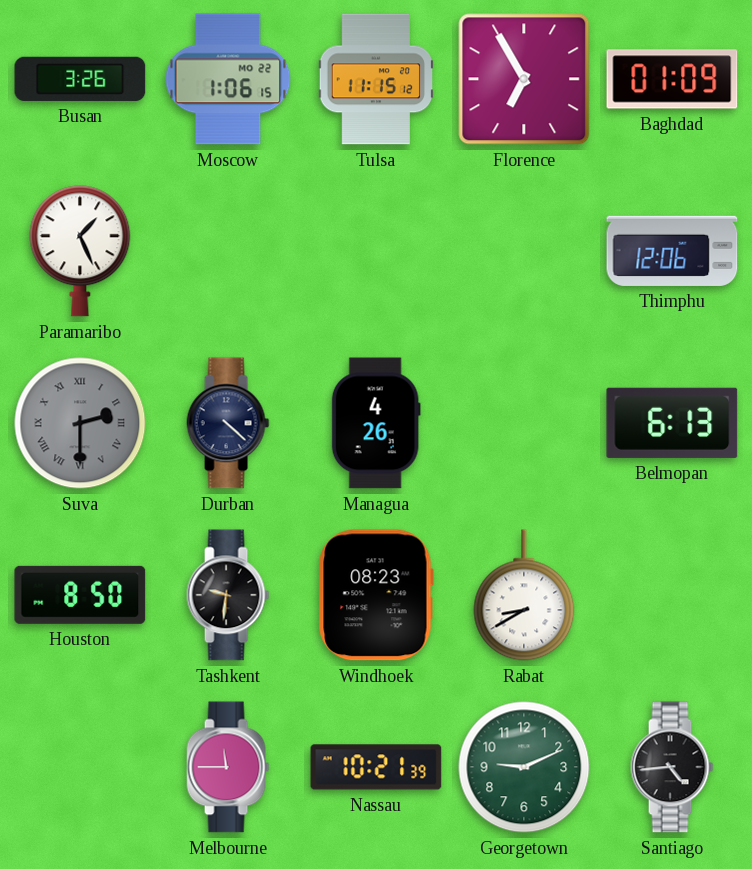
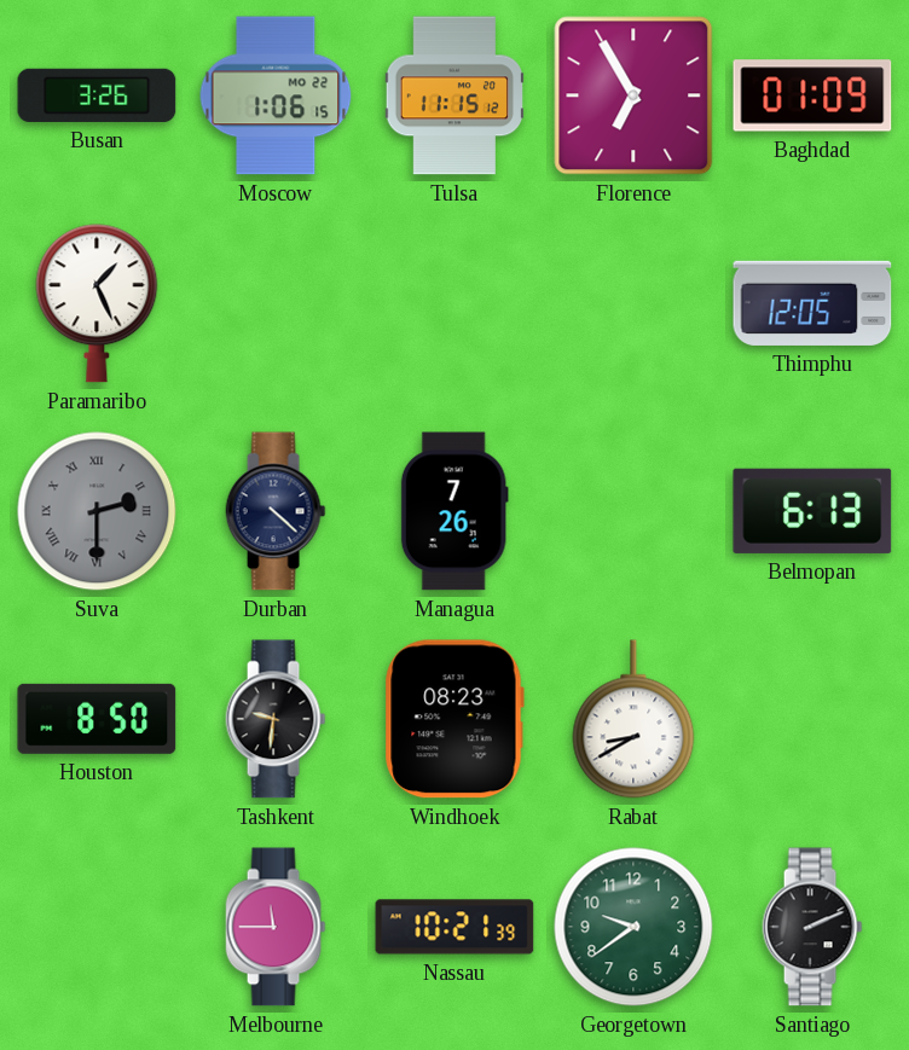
Thimphu: 12:06 -> 12:05
Managua: 4:26 -> 7:26
Georgetown: 9:11 -> 9:39
Santiago: 4:44 -> 2:11
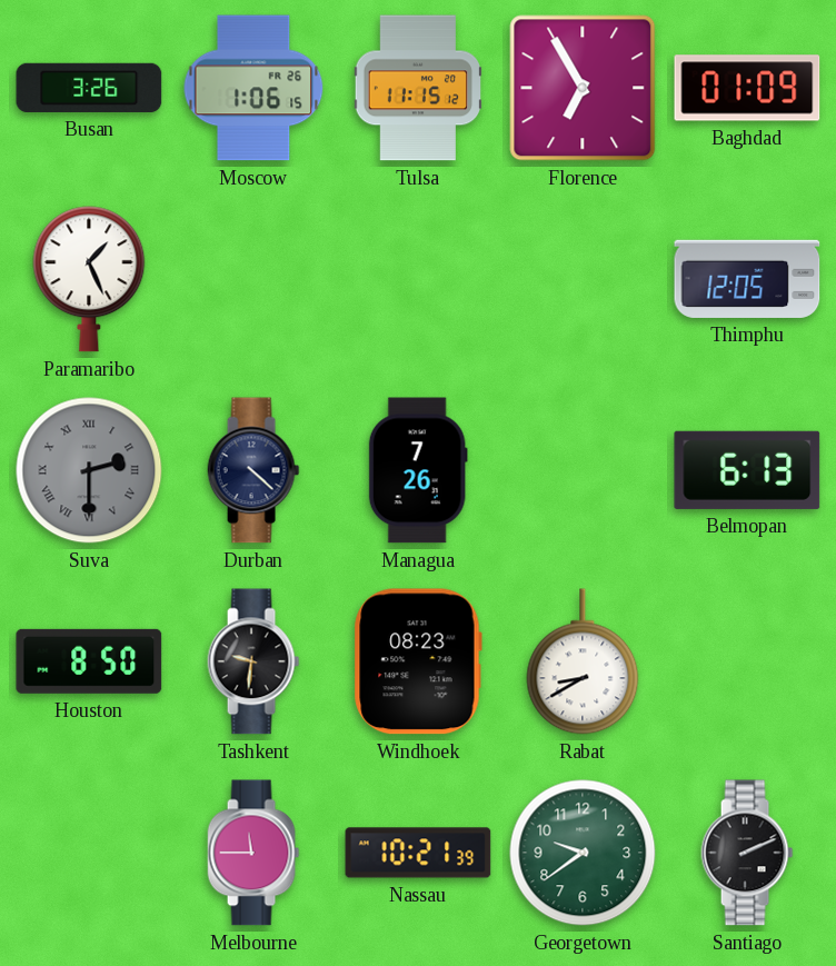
Moscow date: MO 22 -> FR 26
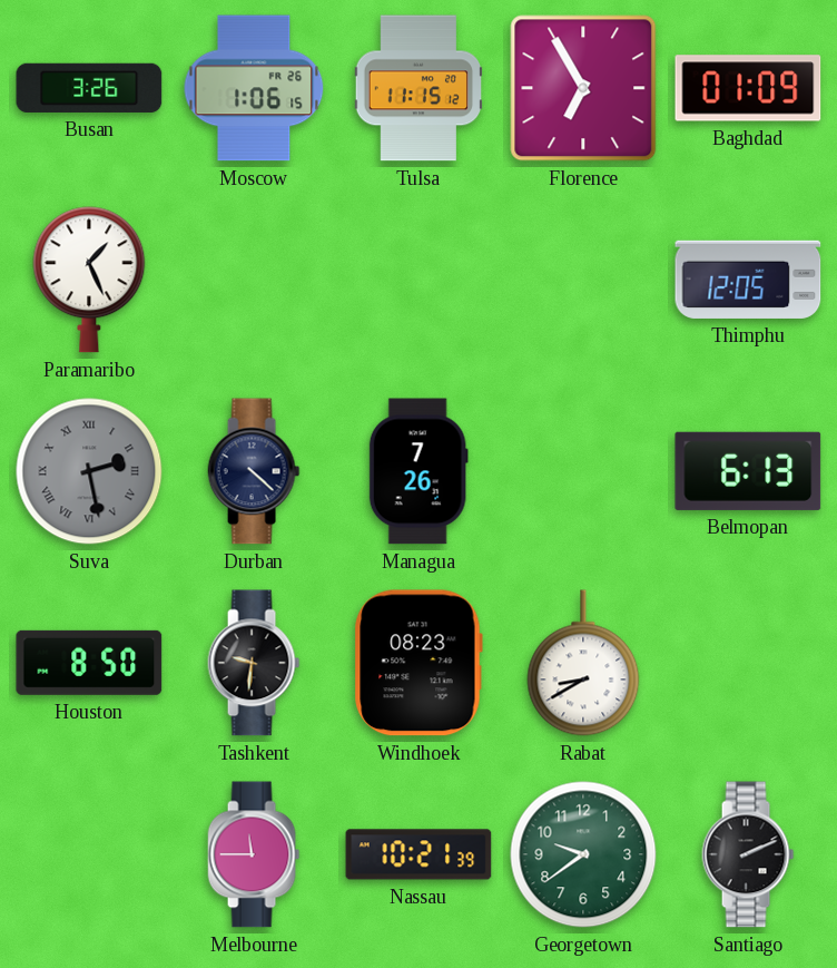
Suva: 2:30 -> 2:28
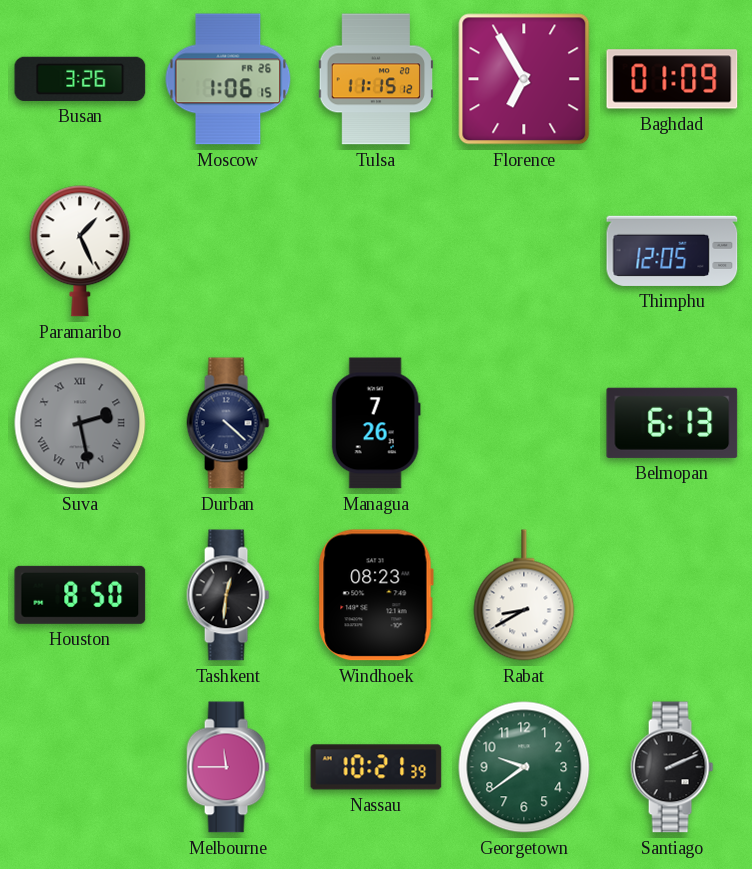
Tashkent: 9:31 -> 12:31
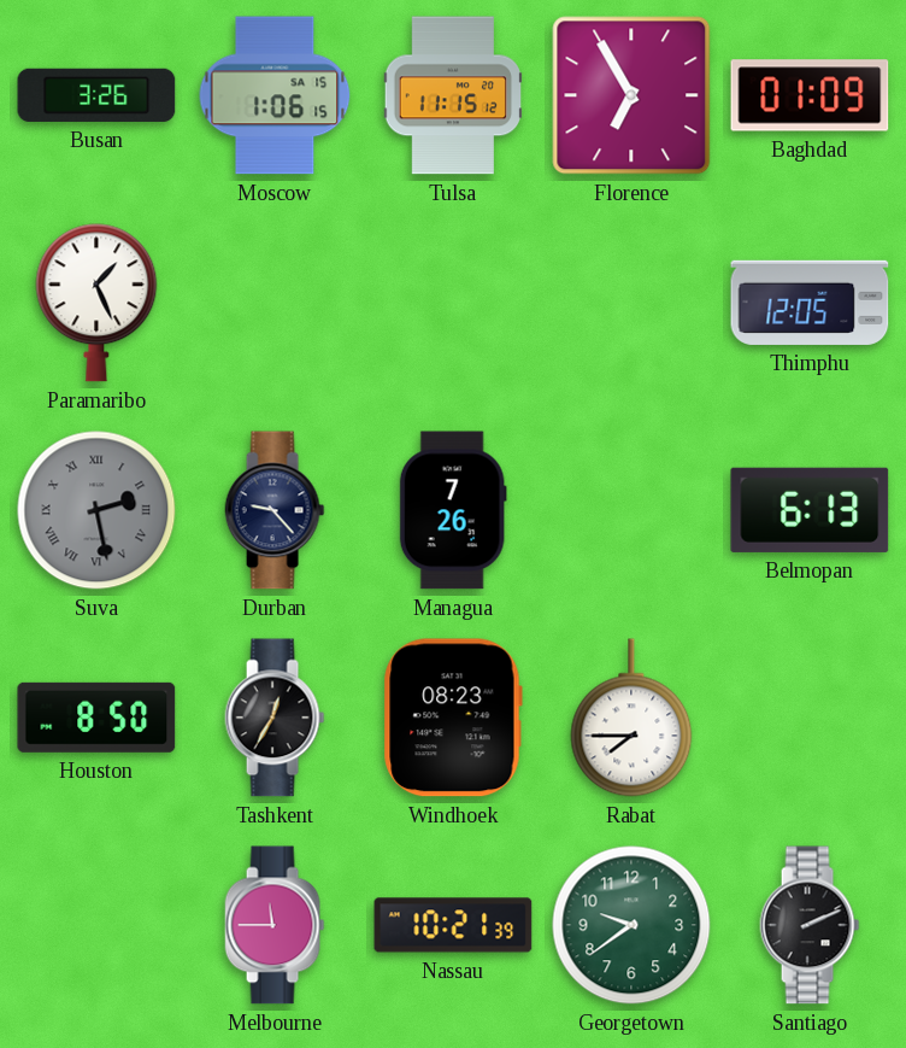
Moscow date: FR 26 -> SA 15
Durban: 4:22 -> 9:23
Tashkent: 12:31 -> 12:35
Rabat: 8:40 -> 7:45
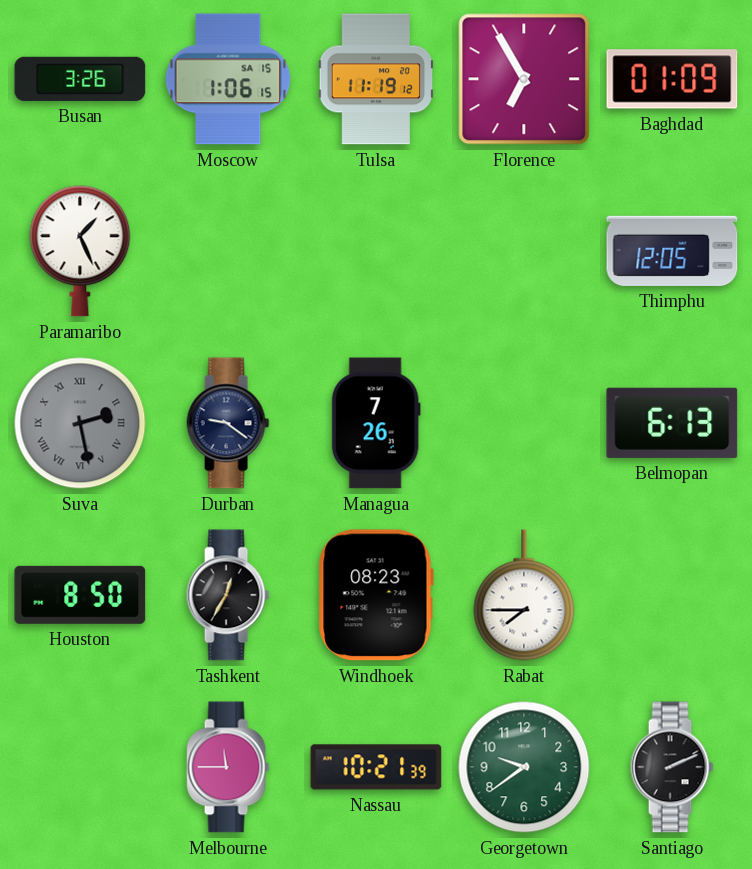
Tulsa: 11:15 -> 11:19
Durban: 9:23 -> 9:21
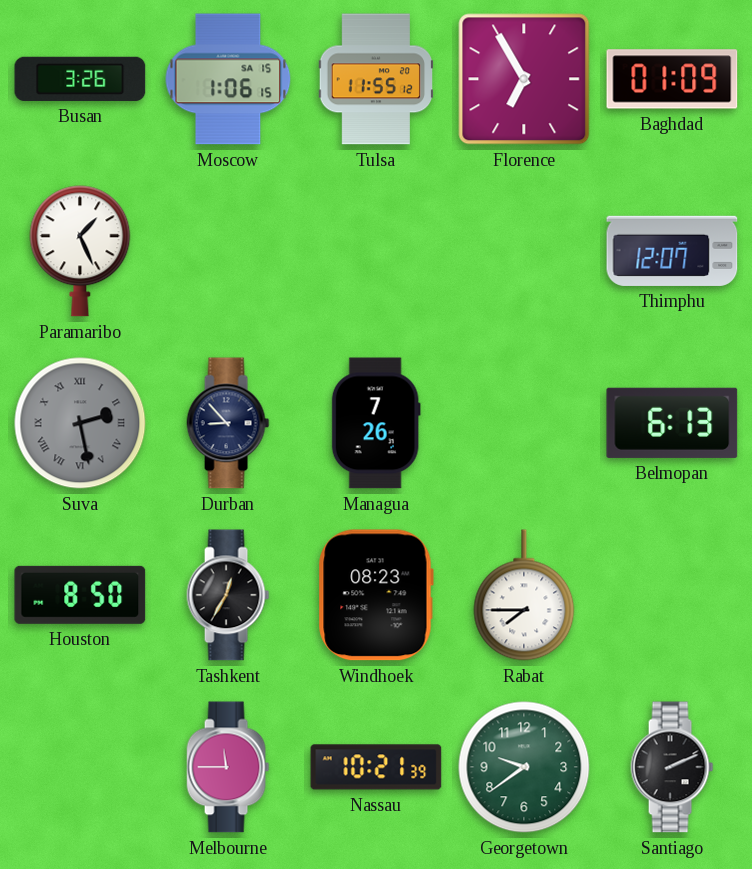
Tulsa: 11:19 -> 11:55
Thimphu: 12:05 -> 12:07
Durban: 9:21 -> 8:53
